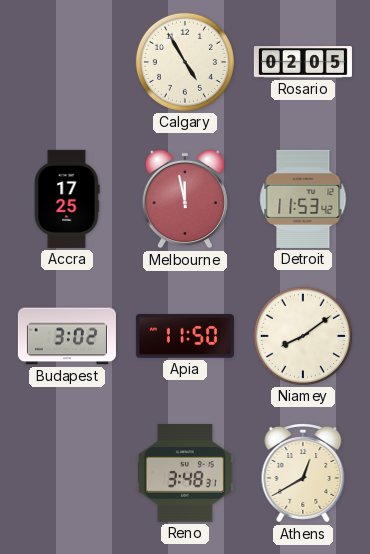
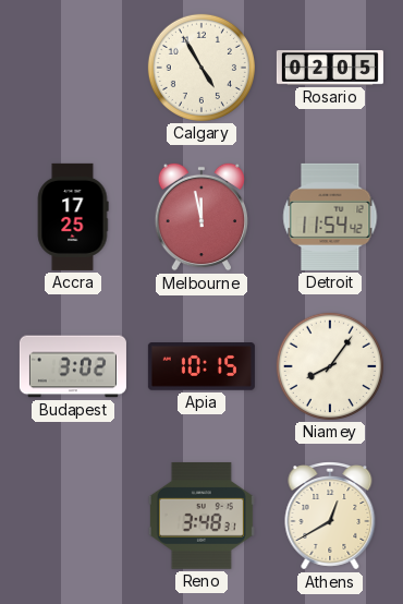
Detroit: 11:53 -> 11:54
Apia: 11:50 -> 10:15
Niamey: 8:09 -> 8:06
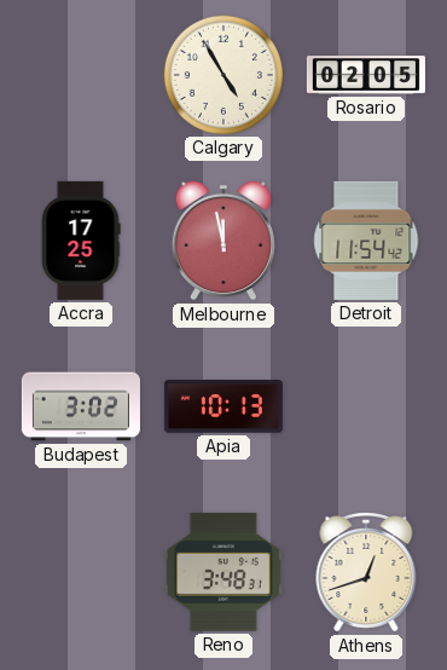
Apia: 10:15 -> 10:13
Niamey: 8:06 -> none
Athens: 12:40 -> 12:42
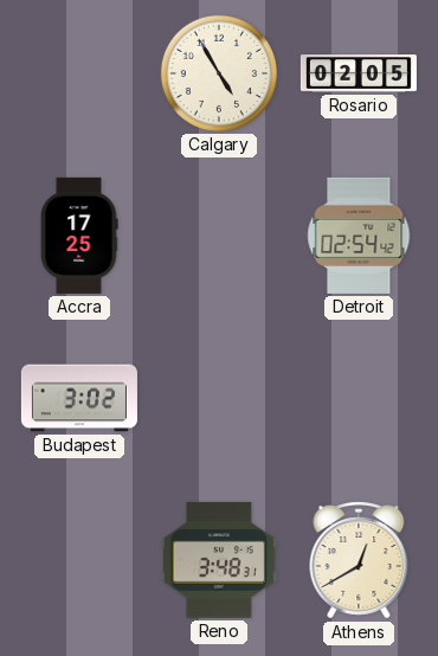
Melbourne: 11:58 -> none
Detroit: 11:54 -> 02:54
Apia: 10:13 -> none
Athens: 12:42 -> 12:40
